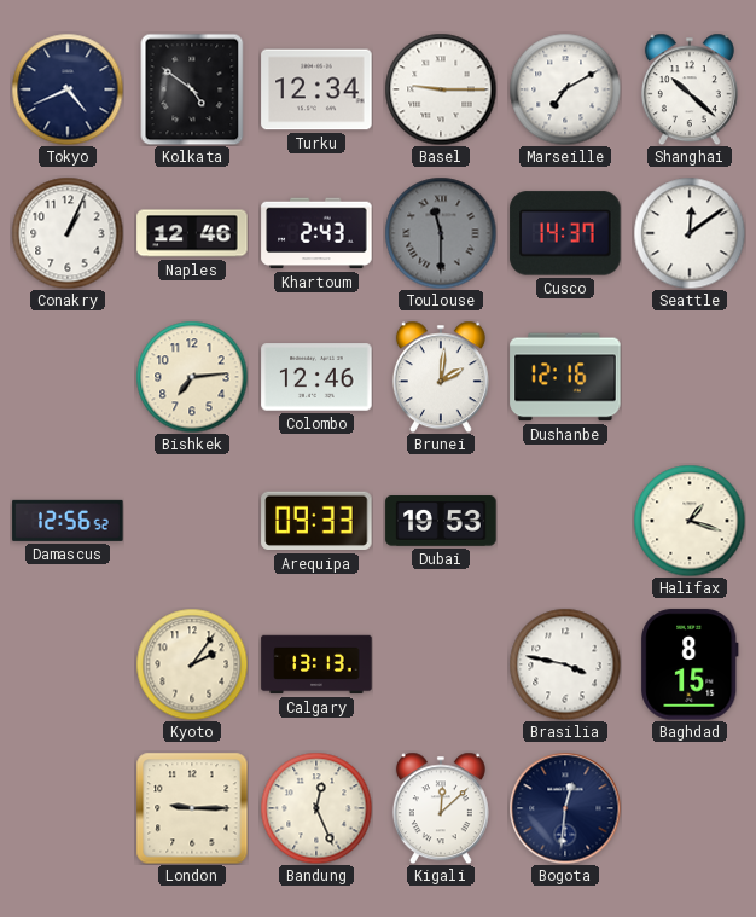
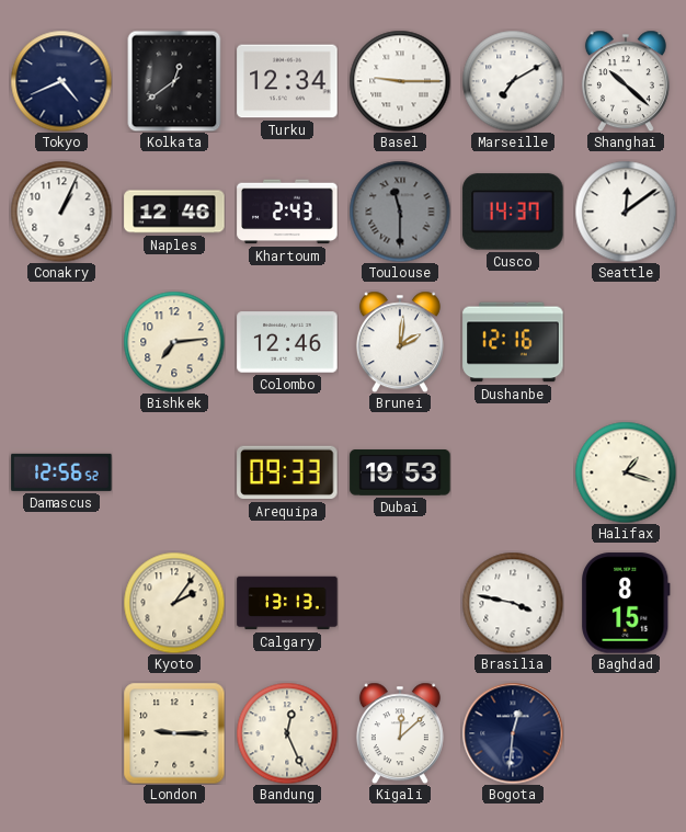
Kolkata: 4:51 -> 12:39
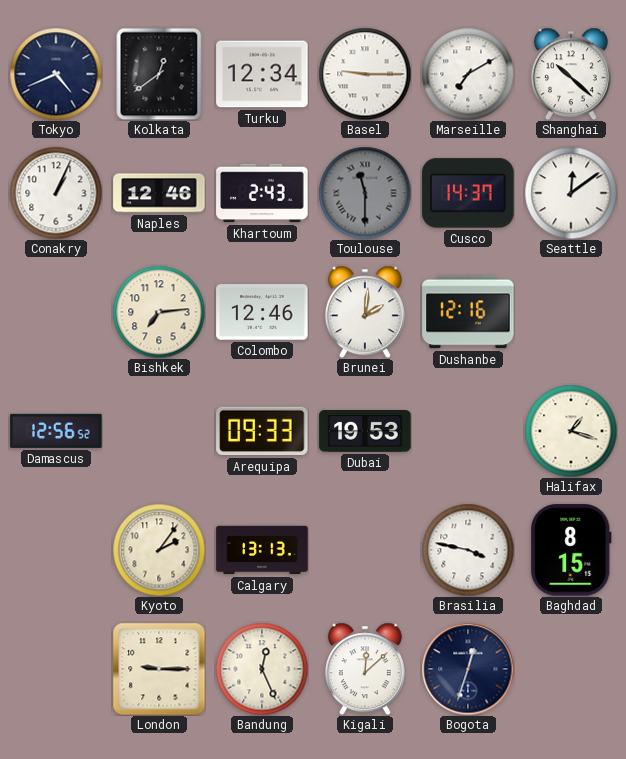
Bogota: 12:31 -> 12:33
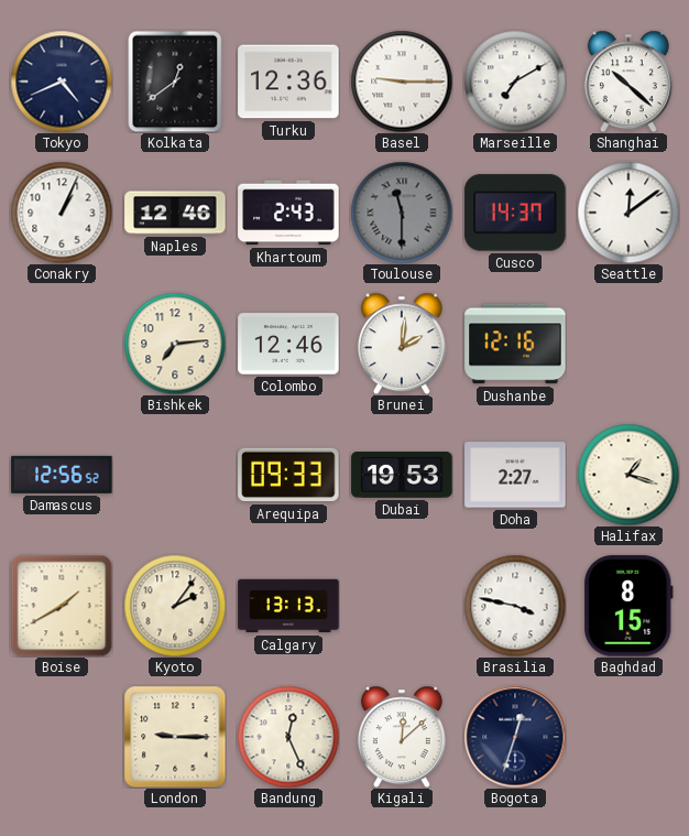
Turku: 12:34 -> 12:36
Doha: none -> 2:27
Boise: none -> 1:40
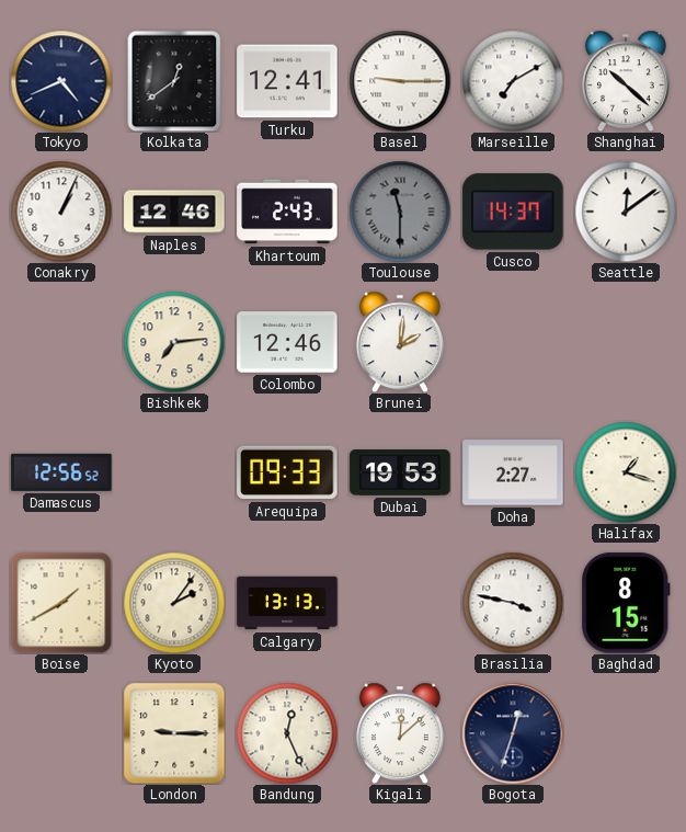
Turku: 12:36 -> 12:41
Dushanbe: 12:16 -> none
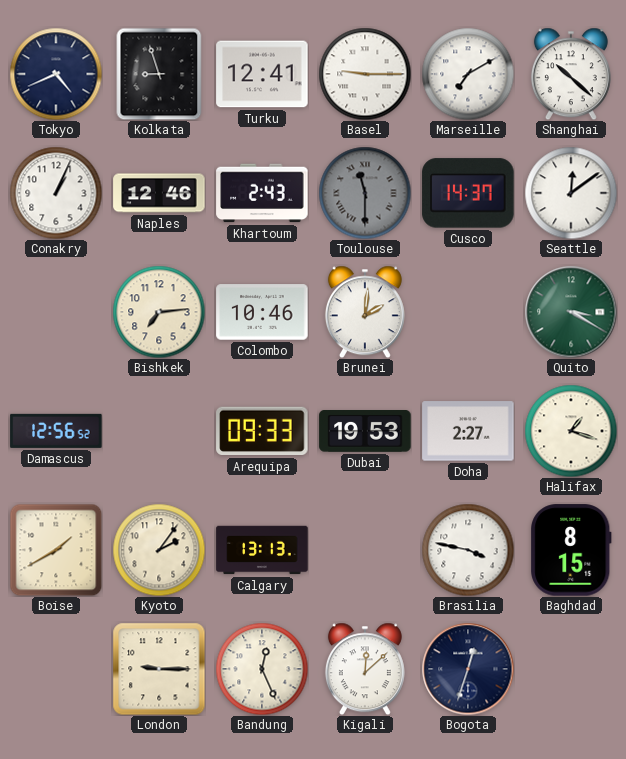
Kolkata: 12:39 -> 8:57
Colombo: 12:46 -> 10:46
Quito: none -> 3:20
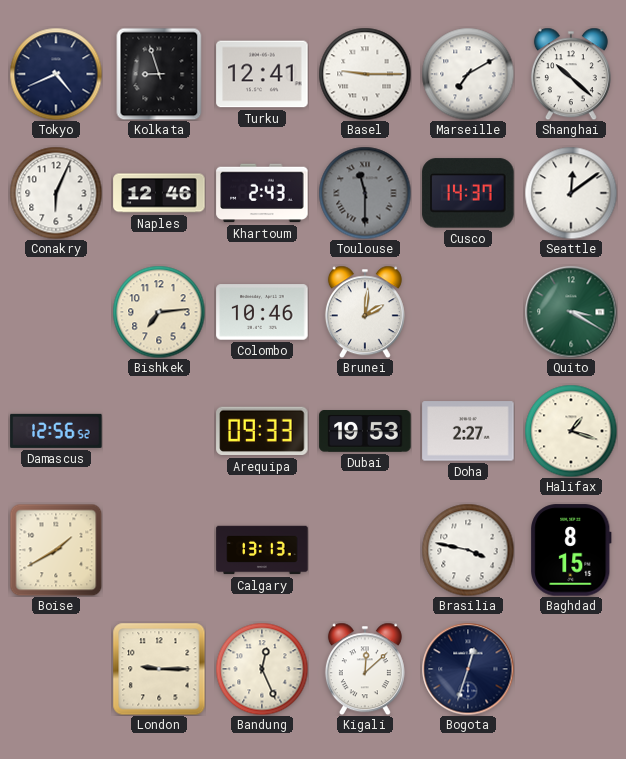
Conakry: 1:04 -> 6:04
Kyoto: 2:06 -> none
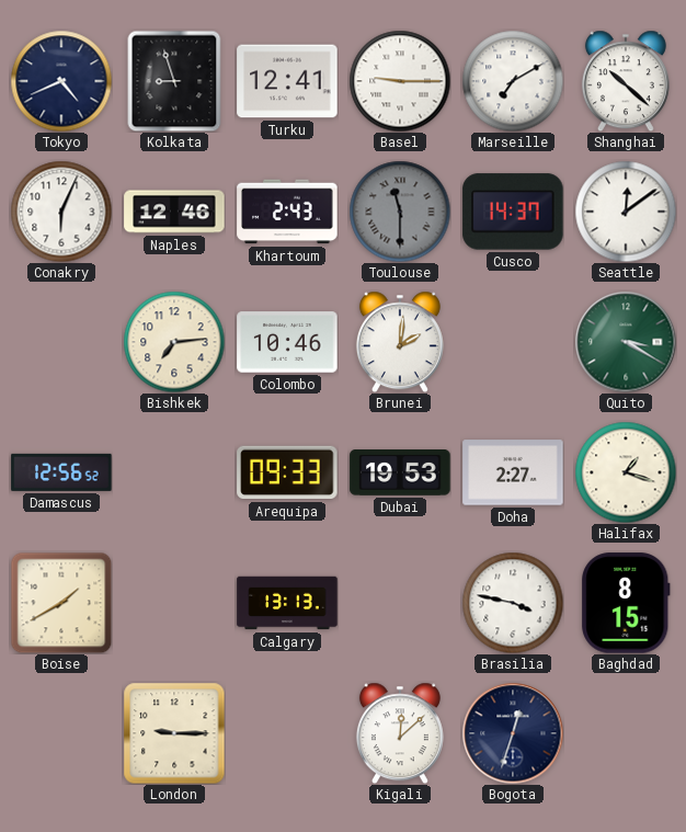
Bandung: 12:26 -> none
